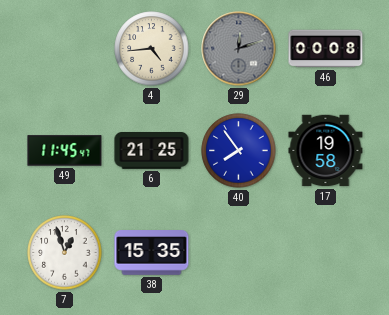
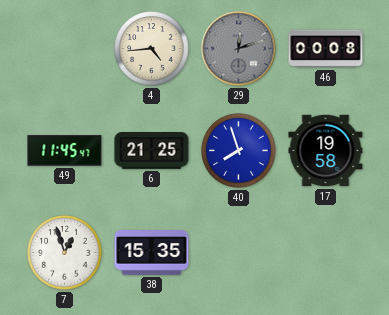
40: 7:54 -> 7:57
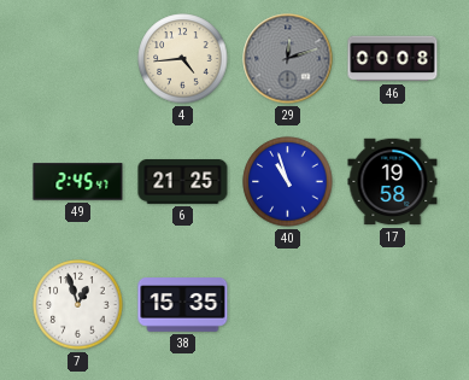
49: 11:45 -> 2:45
40: 7:57 -> 10:57
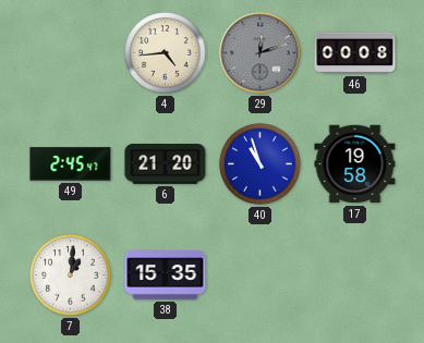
6: 21:25 -> 21:20
7: 12:57 -> 1:01
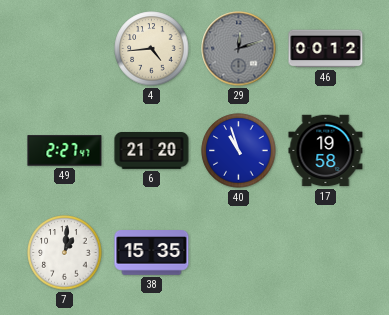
46: 00:08 -> 00:12
49: 2:45 -> 2:27
